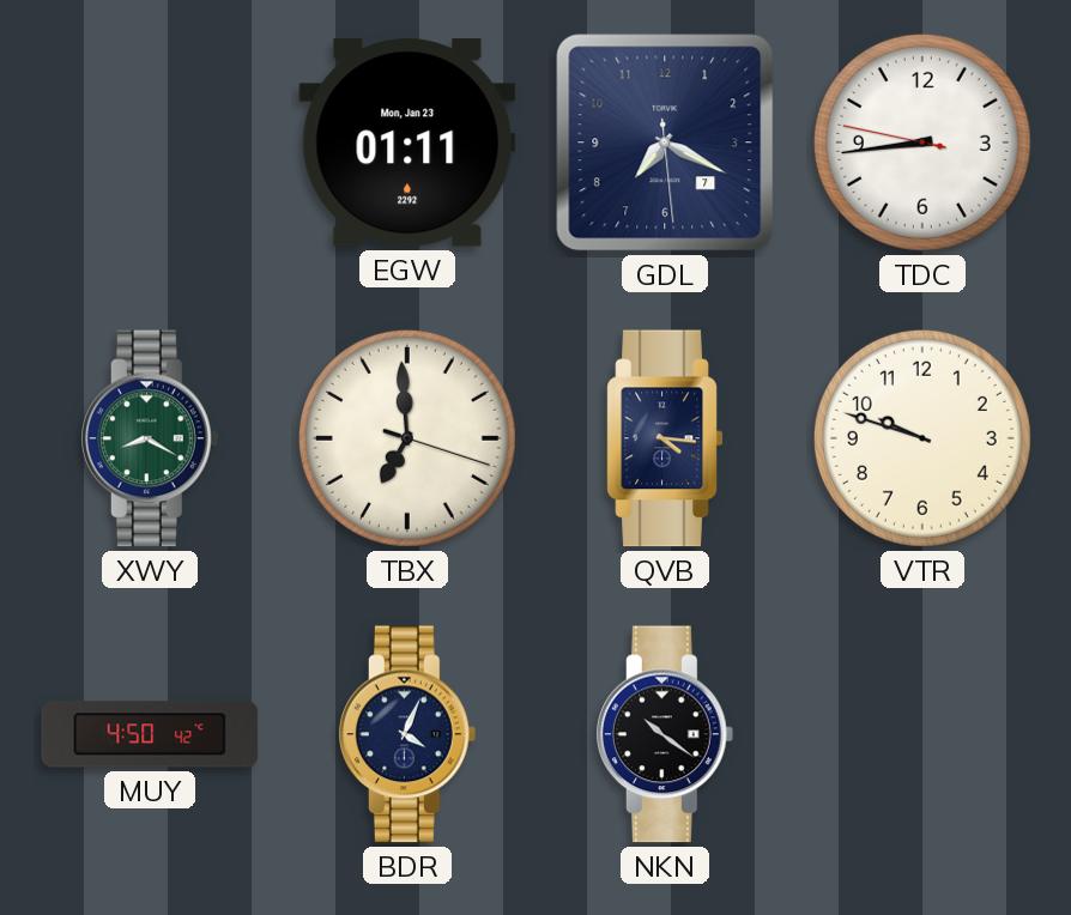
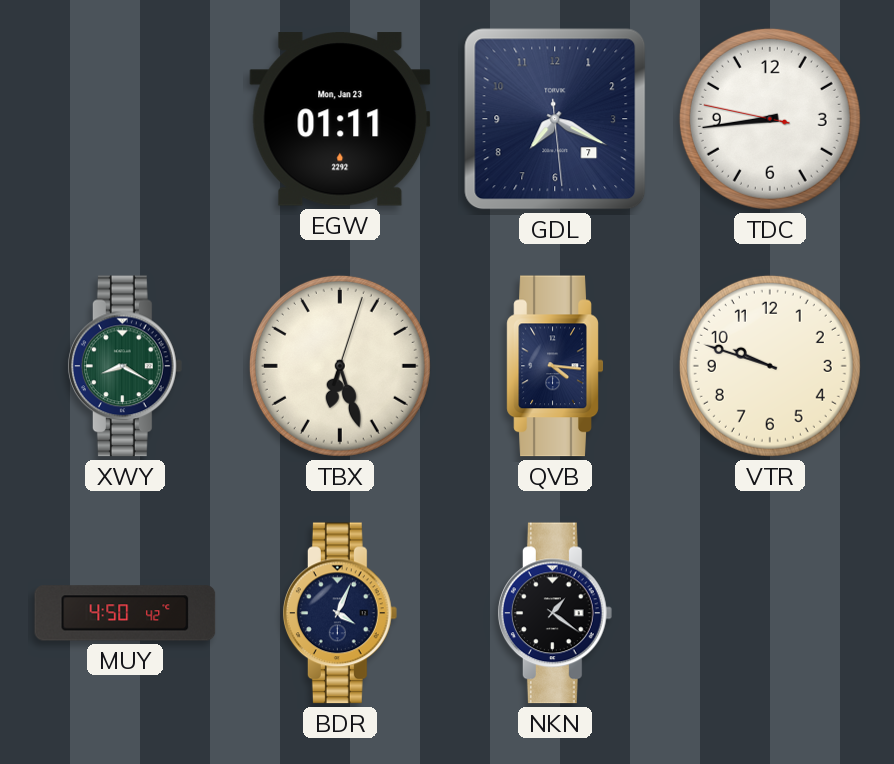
TBX: 6:59 -> 6:27
NKN: 10:21 -> 1:21
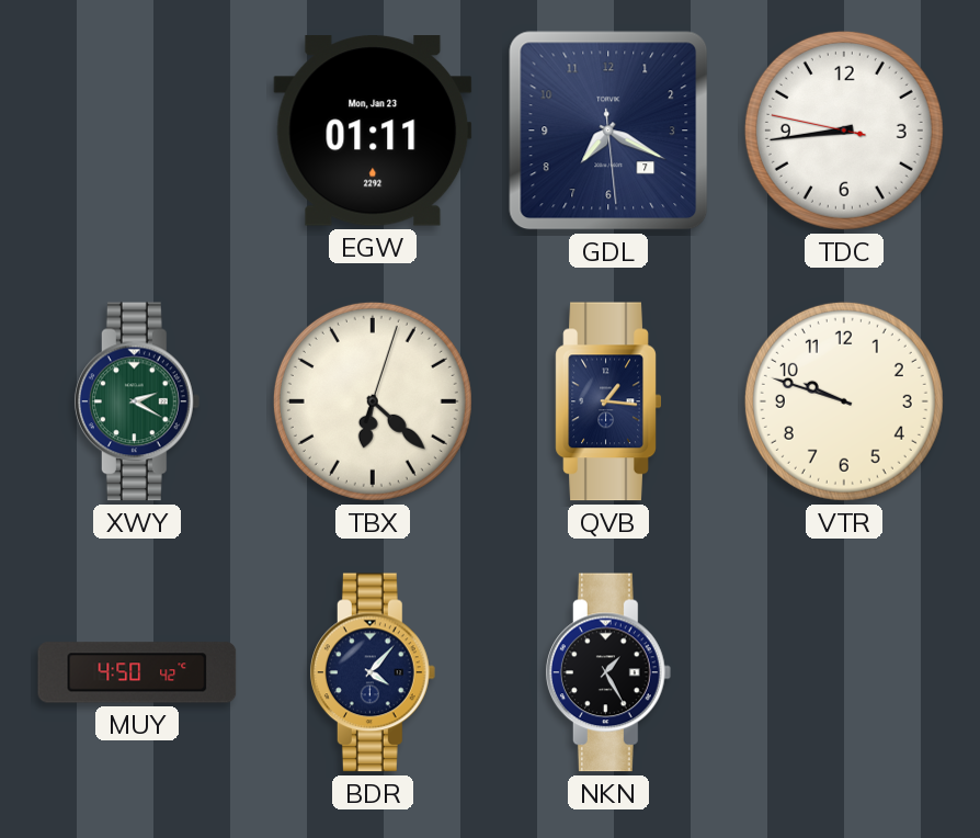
XWY: 8:20 -> 2:20
TBX: 6:27 -> 6:22
QVB: 4:16 -> 1:16
BDR: 4:04 -> 4:07
NKN: 1:21 -> 1:25
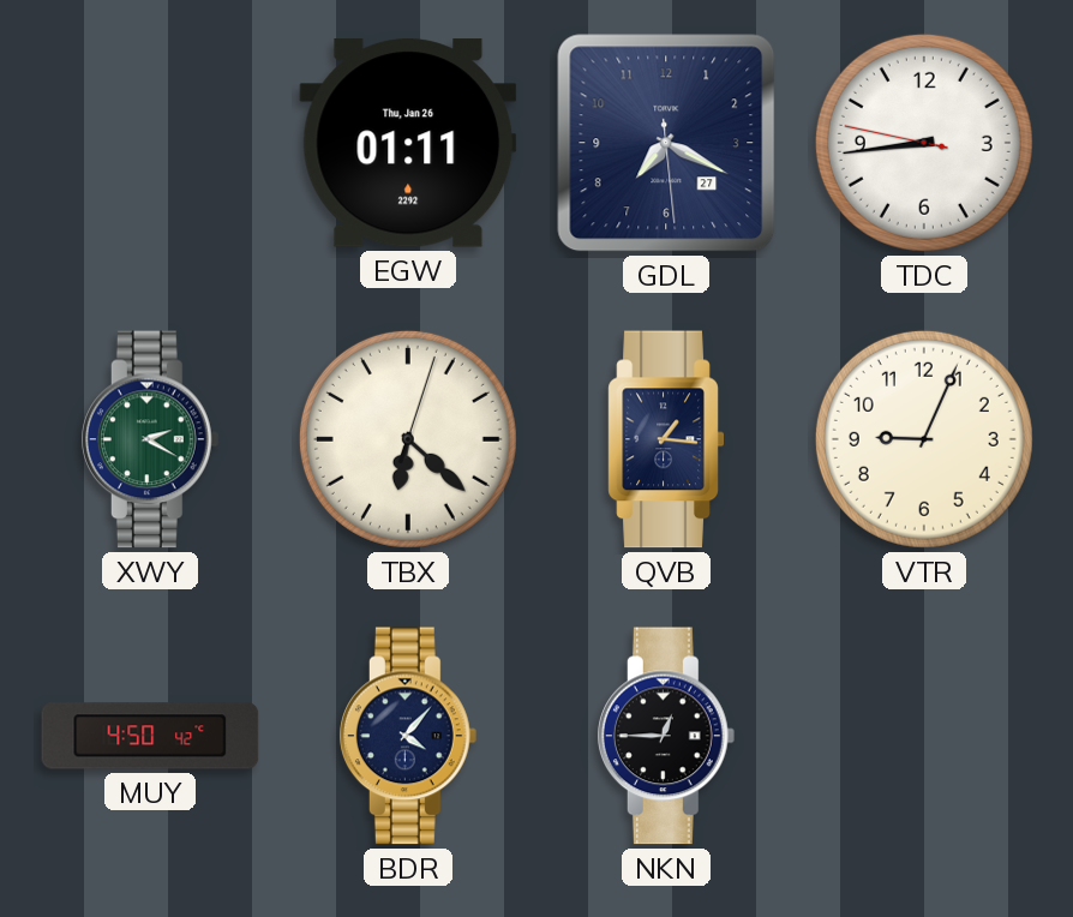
EGW date: Mon, Jan 23 -> Thu, Jan 26
GDL date: 7 -> 27
VTR: 9:48 -> 9:04
NKN: 1:25 -> 12:45
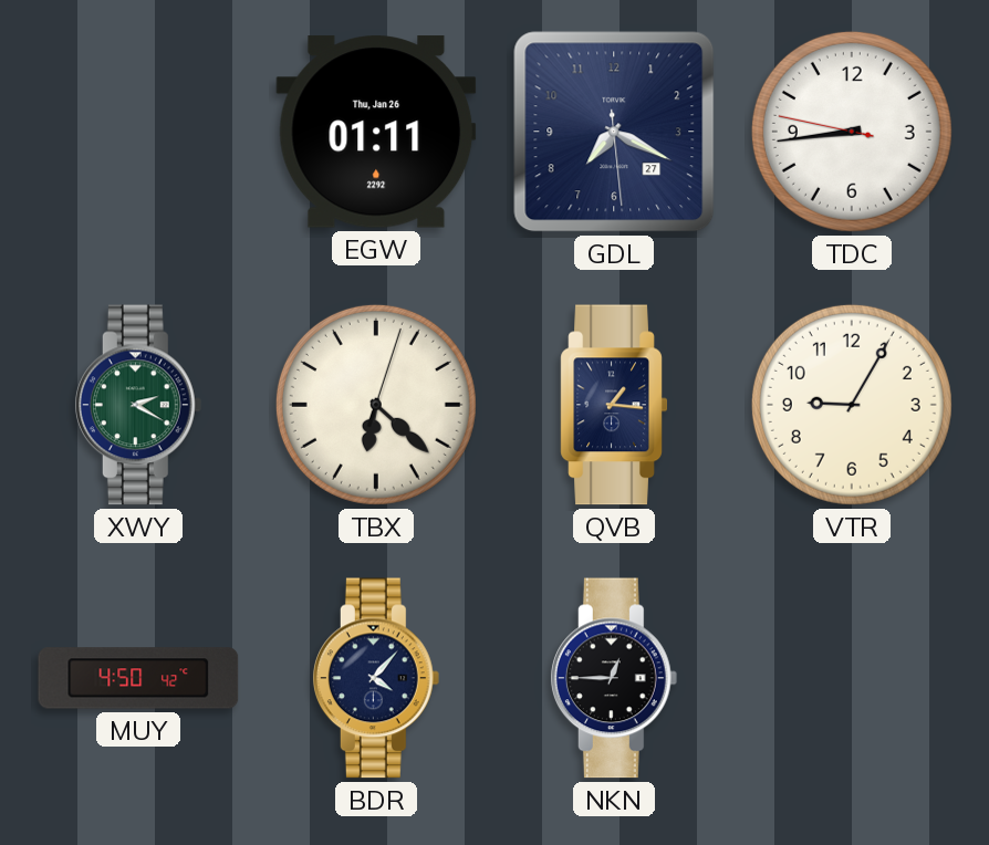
VTR: 9:04 -> 9:05
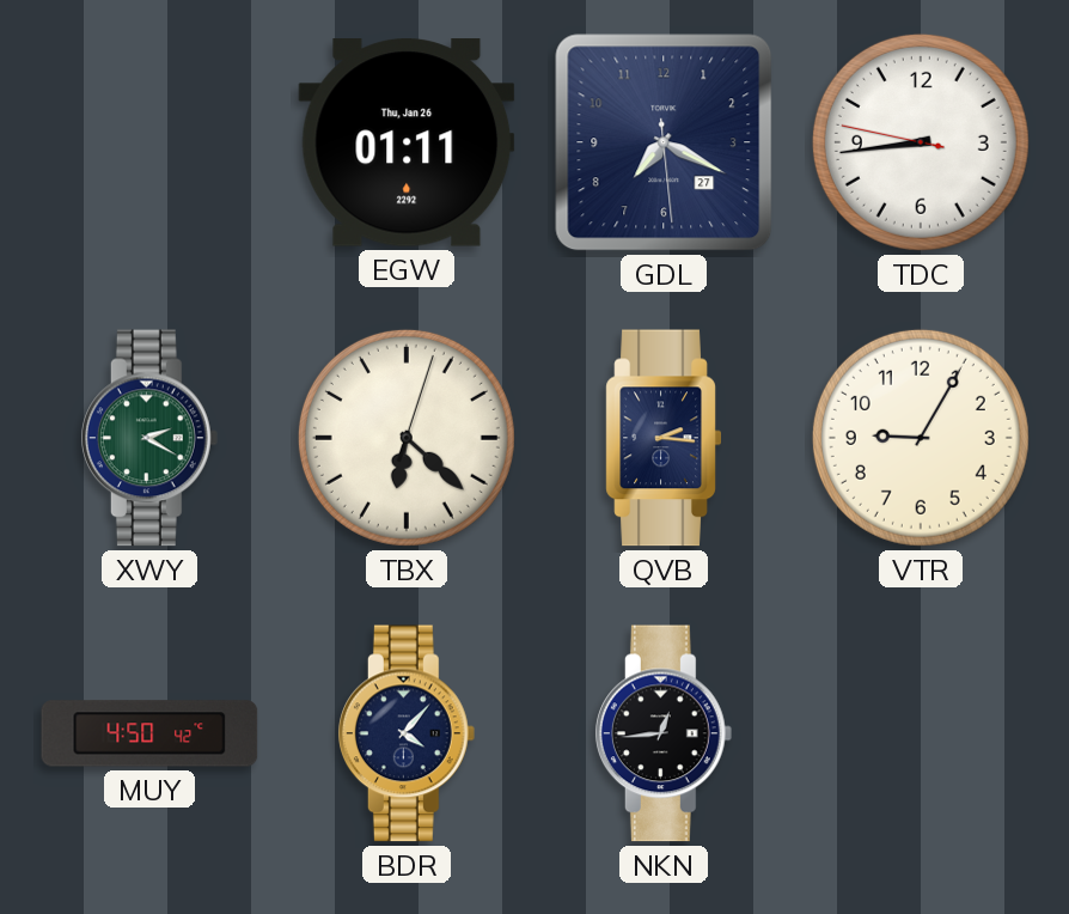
QVB: 1:16 -> 2:16
NKN: 12:45 -> 12:44
